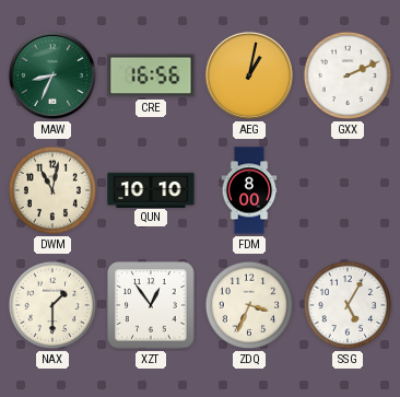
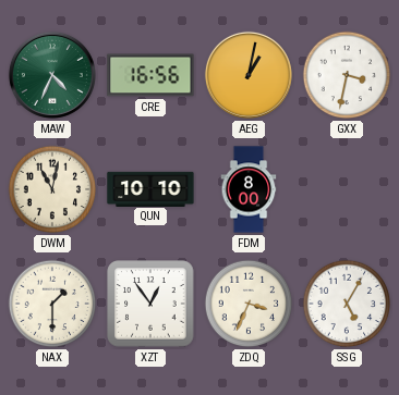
MAW: 8:34 -> 4:34
GXX: 2:11 -> 3:32
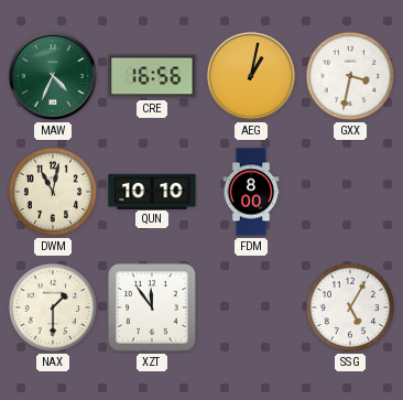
XZT: 12:54 -> 11:54
ZDQ: 3:34 -> none
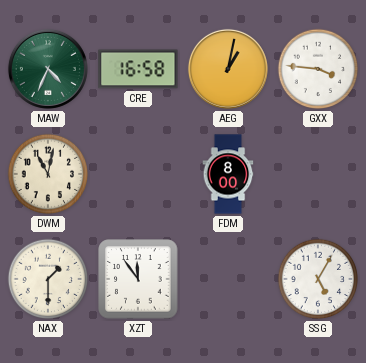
CRE: 16:56 -> 16:58
GXX: 3:32 -> 3:46
QUN: 10:10 -> none
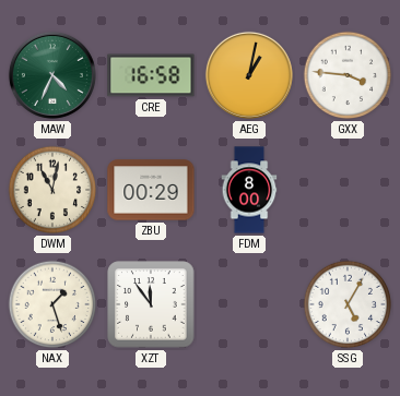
ZBU: none -> 00:29
NAX: 1:30 -> 1:27
